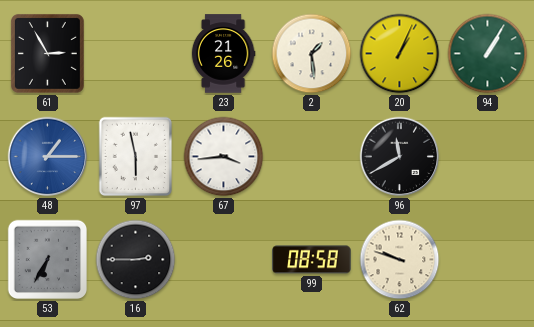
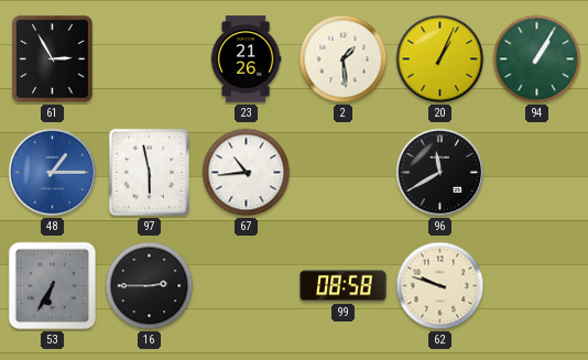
67: 3:44 -> 10:44
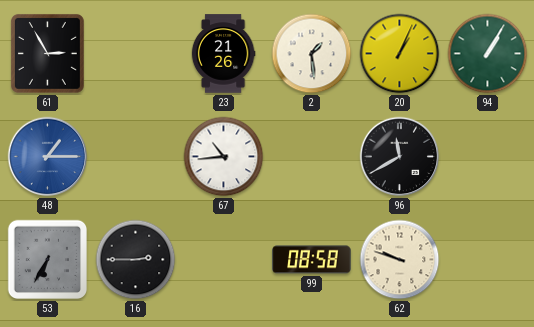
97: 5:58 -> none
